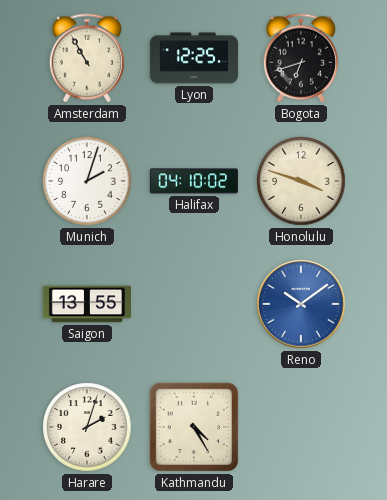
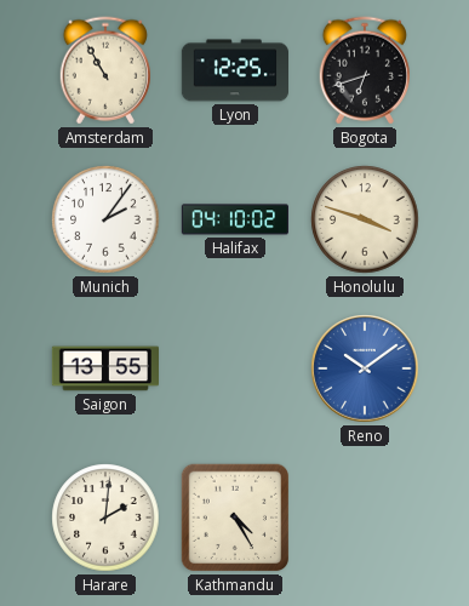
Munich: 2:03 -> 2:06
Harare: 2:03 -> 2:01
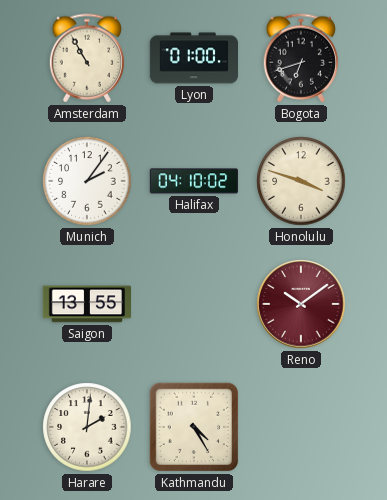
Lyon: 12:25 -> 01:00
Reno dial: blue -> burgundy
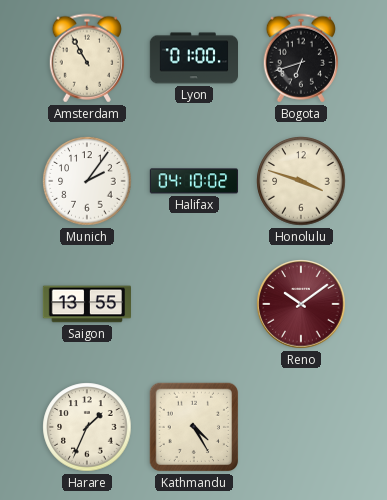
Harare: 2:01 -> 1:34
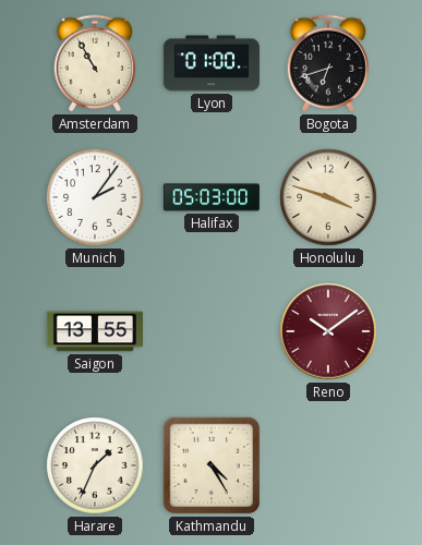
Halifax: 04:10 -> 05:03
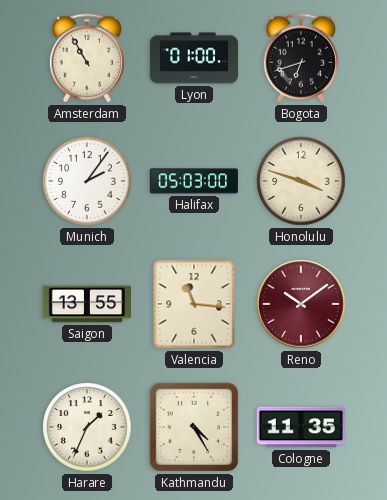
Valencia: none -> 11:16
Cologne: none -> 11:35
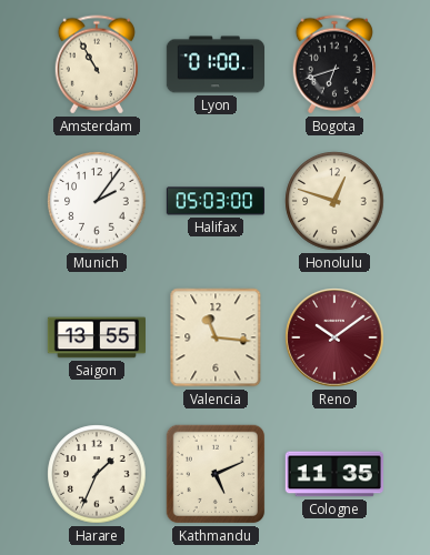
Honolulu: 3:48 -> 12:48
Kathmandu: 4:25 -> 5:11
